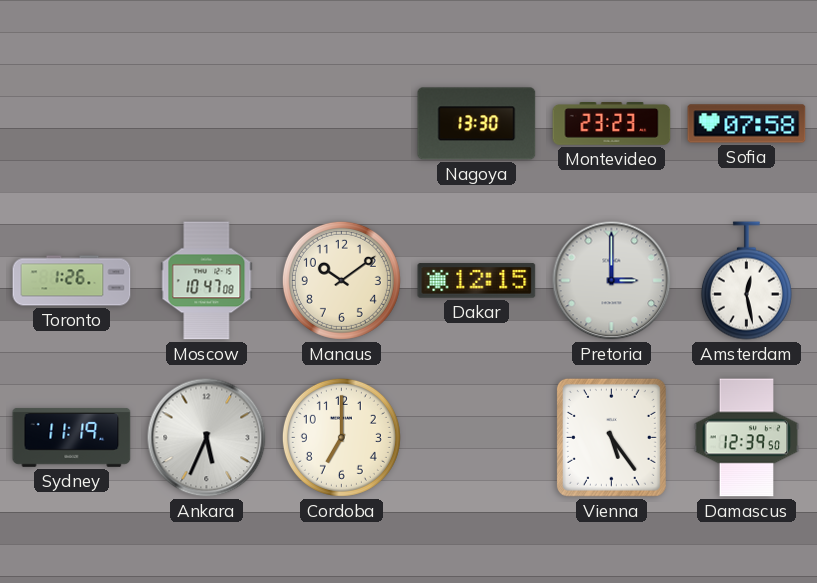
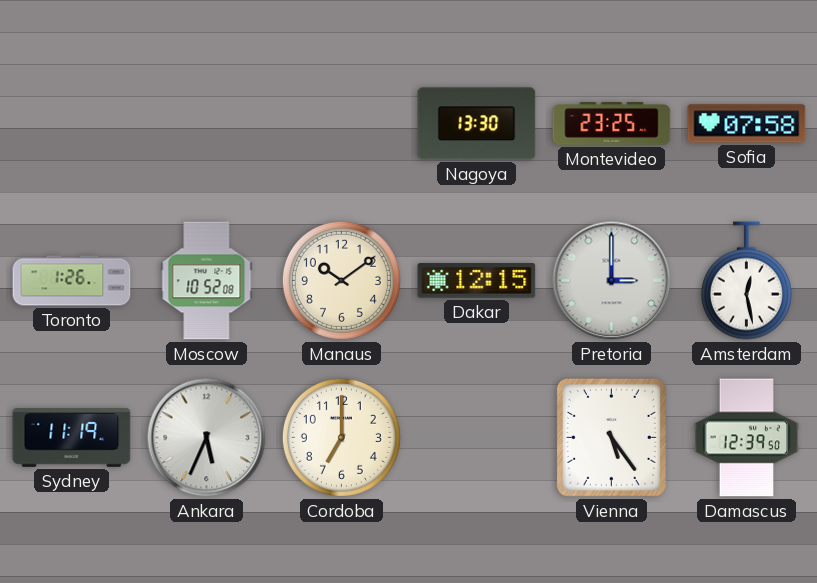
Montevideo: 23:23 -> 23:25
Moscow: 10:47 -> 10:52
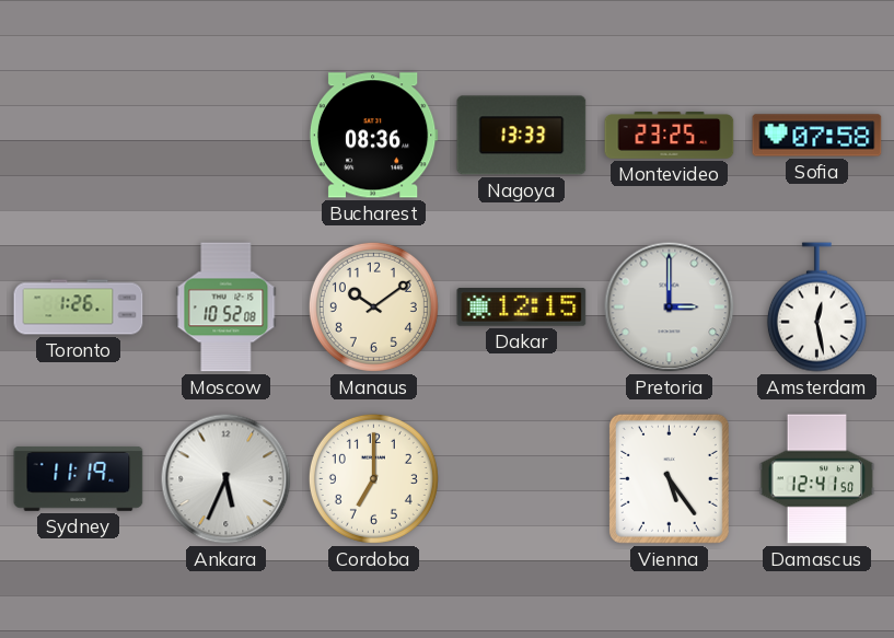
Bucharest: none -> 08:36
Nagoya: 13:30 -> 13:33
Damascus: 12:39 -> 12:41
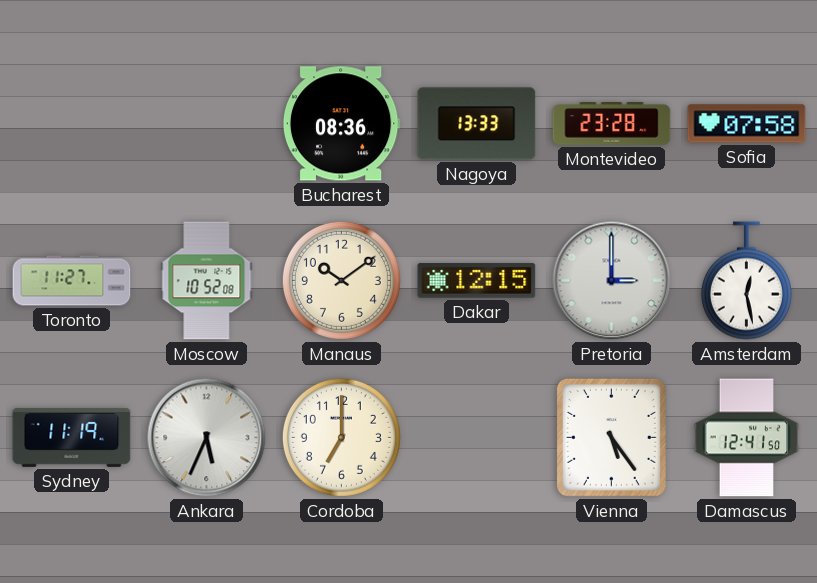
Montevideo: 23:25 -> 23:28
Toronto: 1:26 -> 11:27
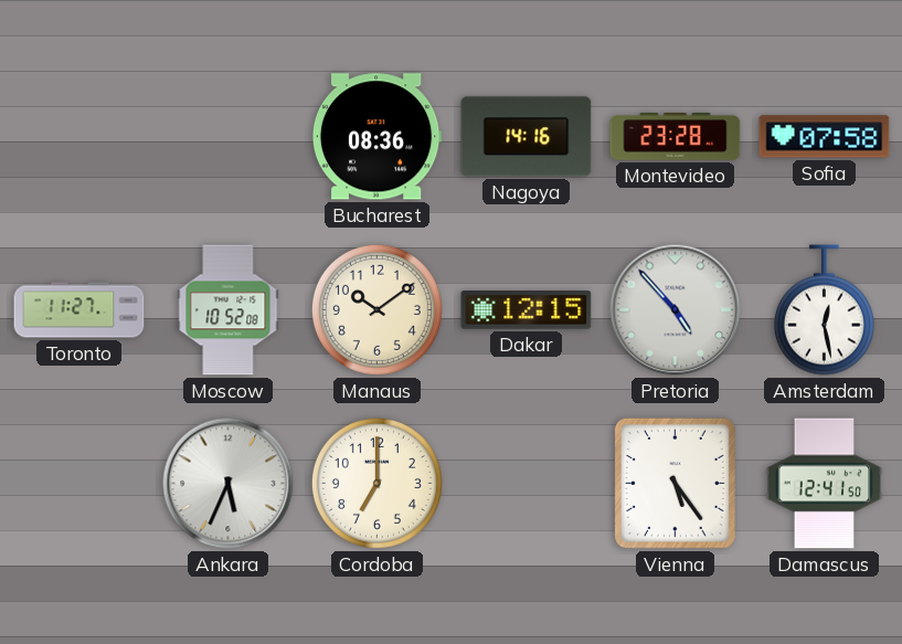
Nagoya: 13:33 -> 14:16
Pretoria: 3:00 -> 4:53
Sydney: 11:19 -> none
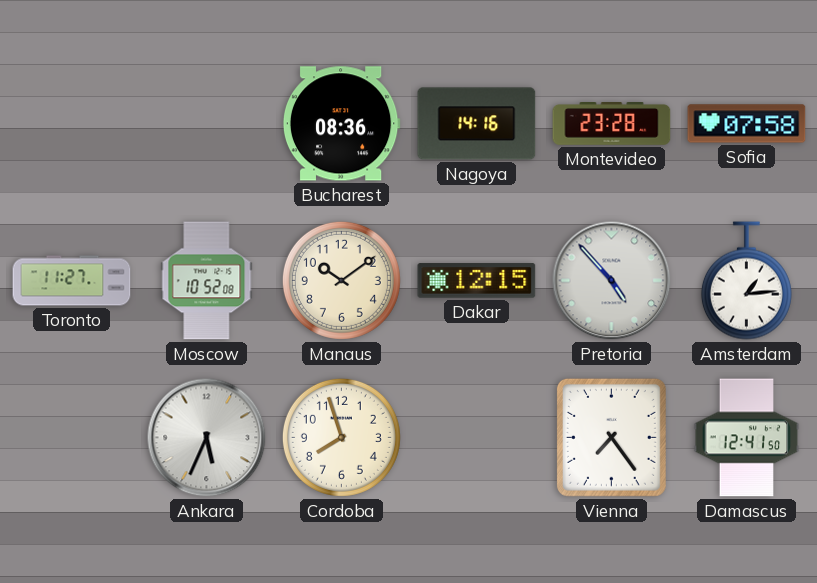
Amsterdam: 12:28 -> 1:14
Cordoba: 7:00 -> 7:57
Vienna: 5:24 -> 7:24
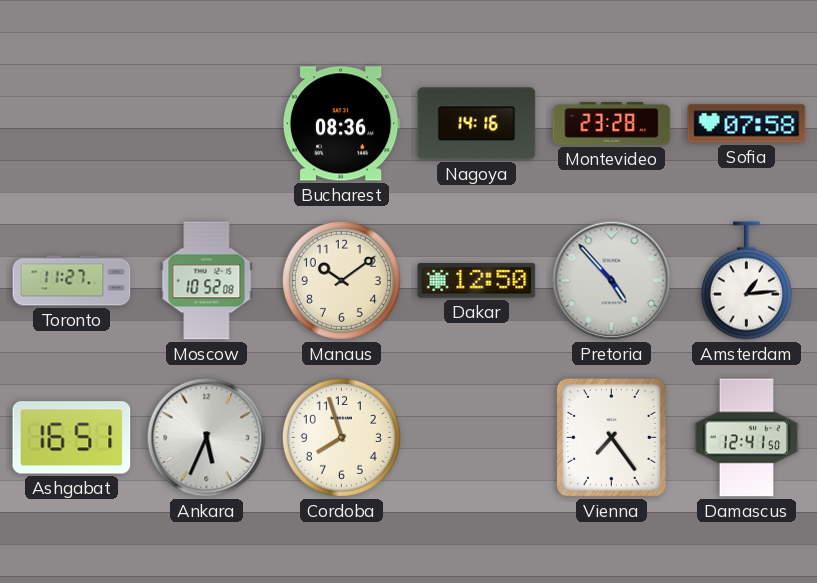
Dakar: 12:15 -> 12:50
Ashgabat: none -> 16:51
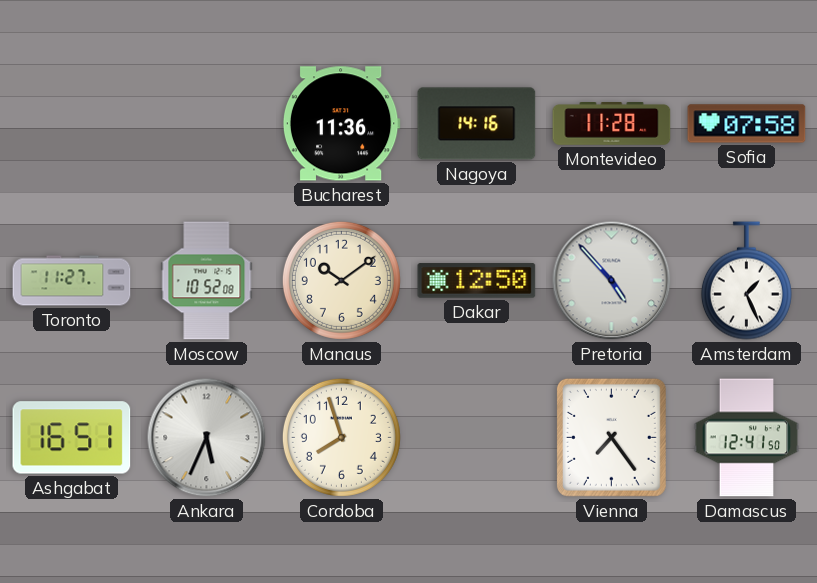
Bucharest: 08:36 -> 11:36
Montevideo: 23:28 -> 11:28
Amsterdam: 1:14 -> 1:26
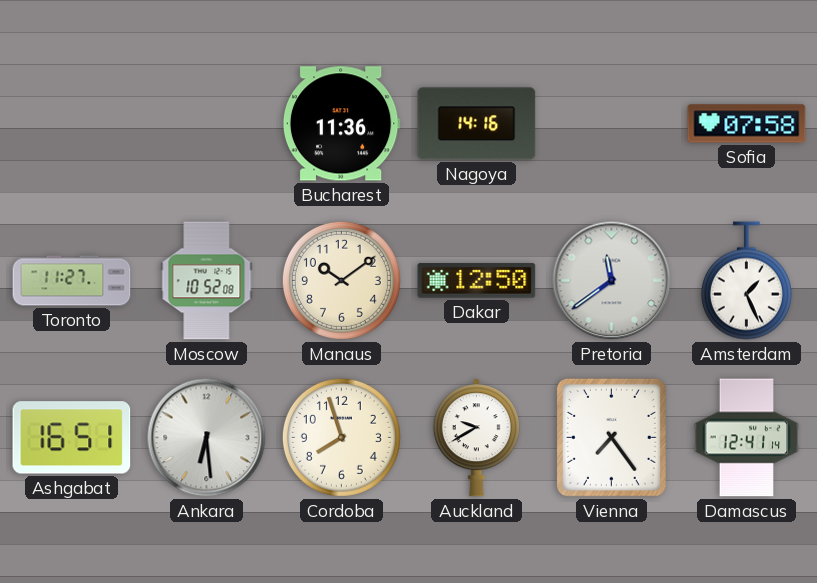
Montevideo: 11:28 -> none
Pretoria: 4:53 -> 11:39
Ankara: 5:34 -> 6:29
Auckland: none -> 9:40
Damascus: 12:41:50 -> 12:41:14
